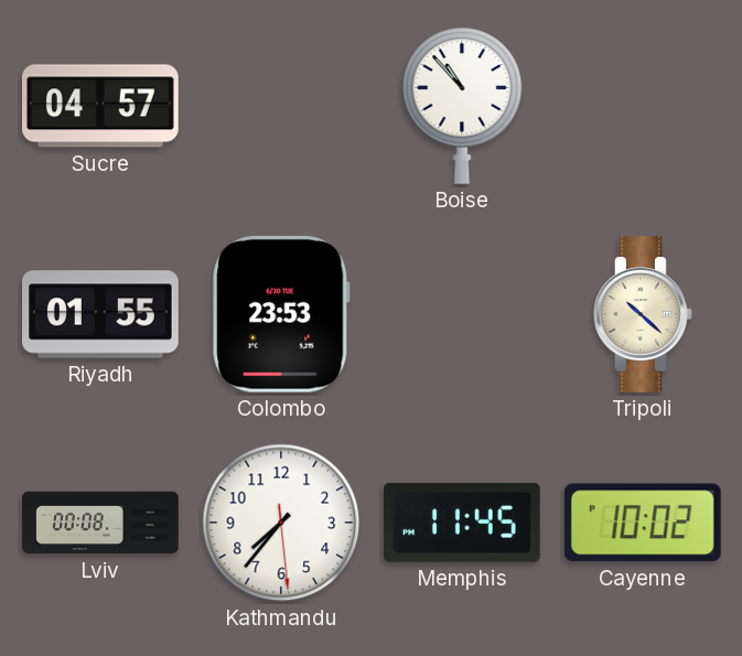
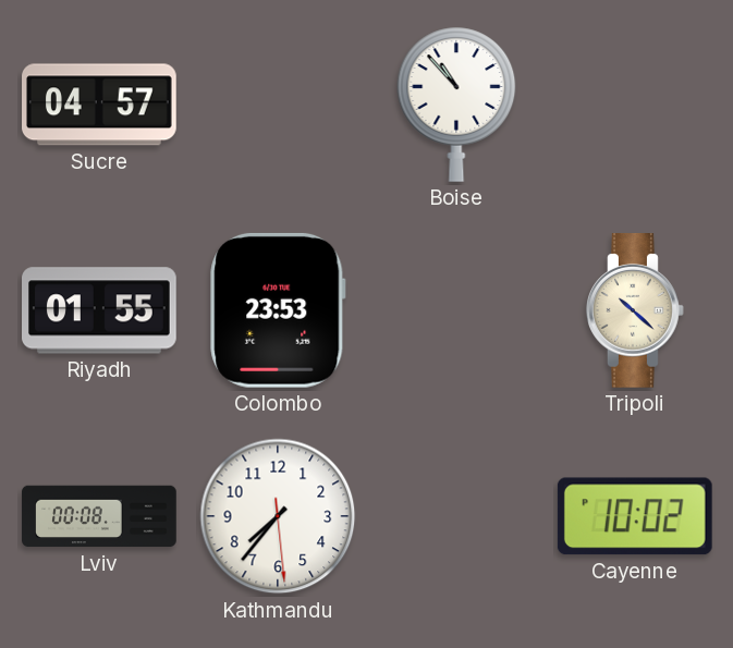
Memphis: 11:45 -> none
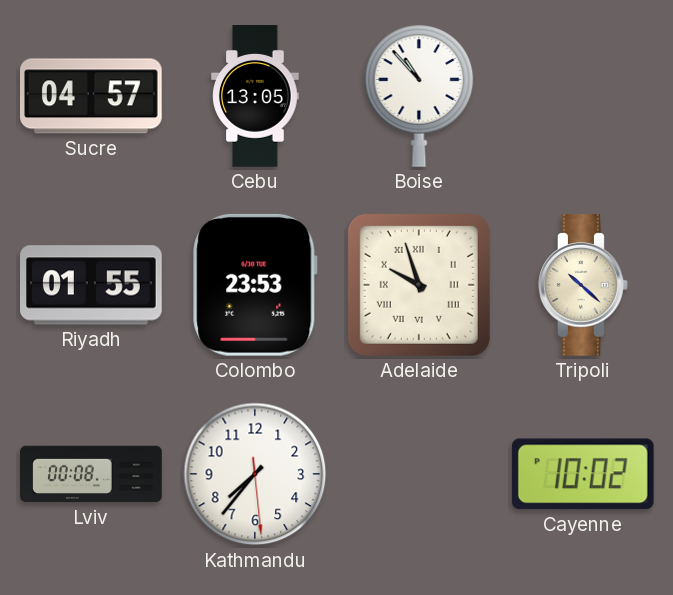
Cebu: none -> 13:05
Adelaide: none -> 9:57
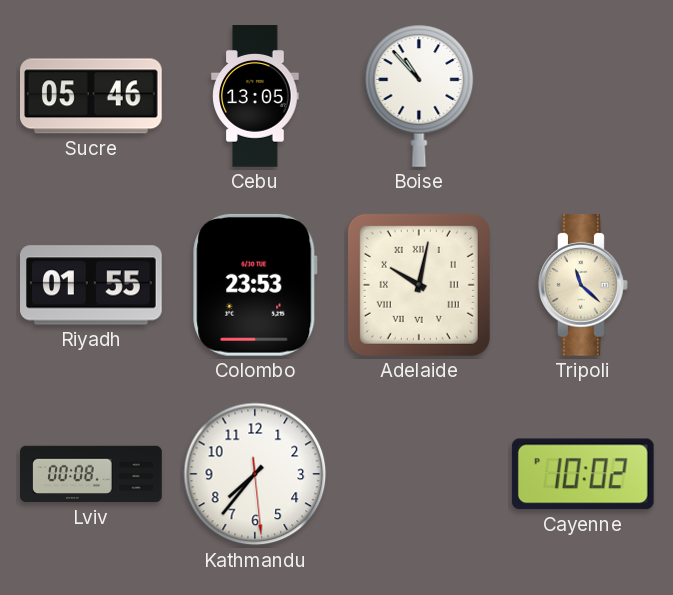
Sucre: 04:57 -> 05:46
Adelaide: 9:57 -> 10:02
Tripoli: 10:22 -> 11:22
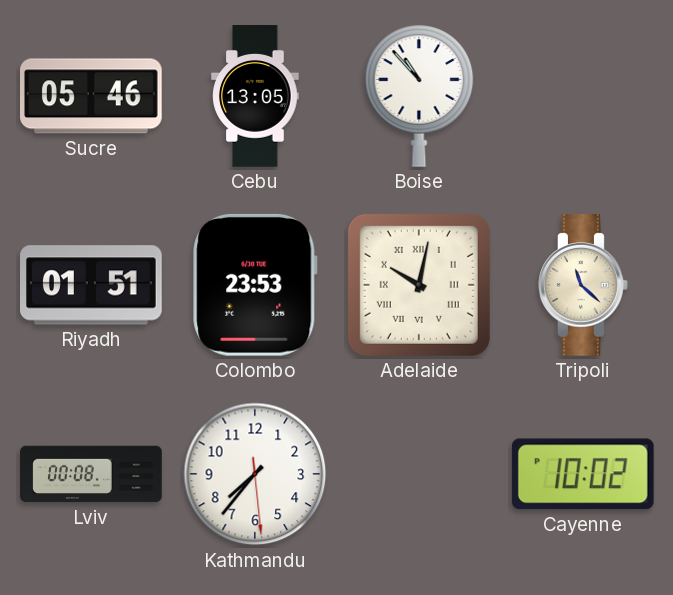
Riyadh: 01:55 -> 01:51
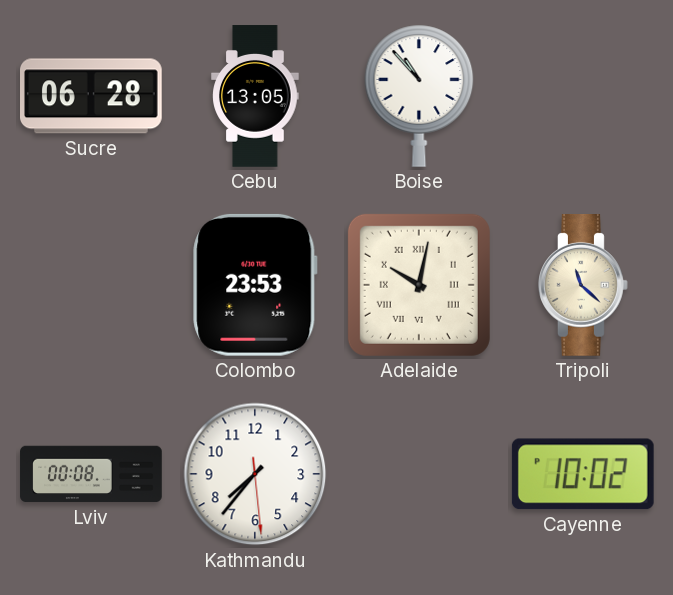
Sucre: 05:46 -> 06:28
Riyadh: 01:51 -> none
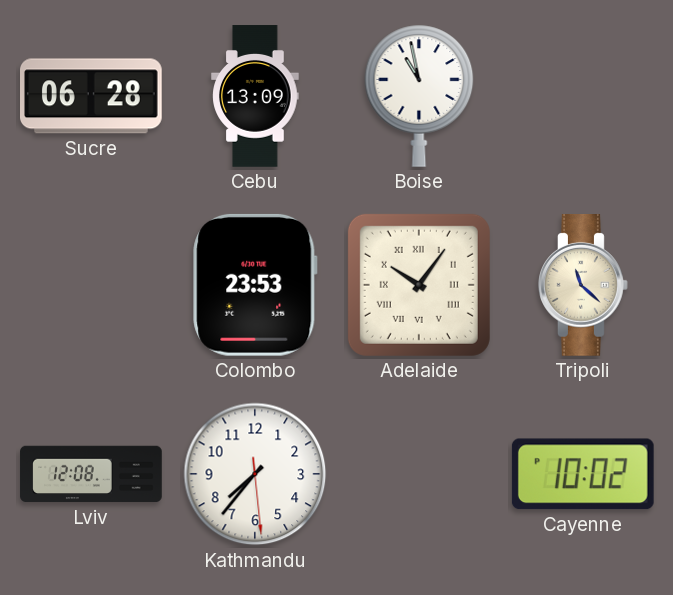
Cebu: 13:05 -> 13:09
Boise: 10:53 -> 10:58
Adelaide: 10:02 -> 10:06
Lviv: 00:08 -> 12:08
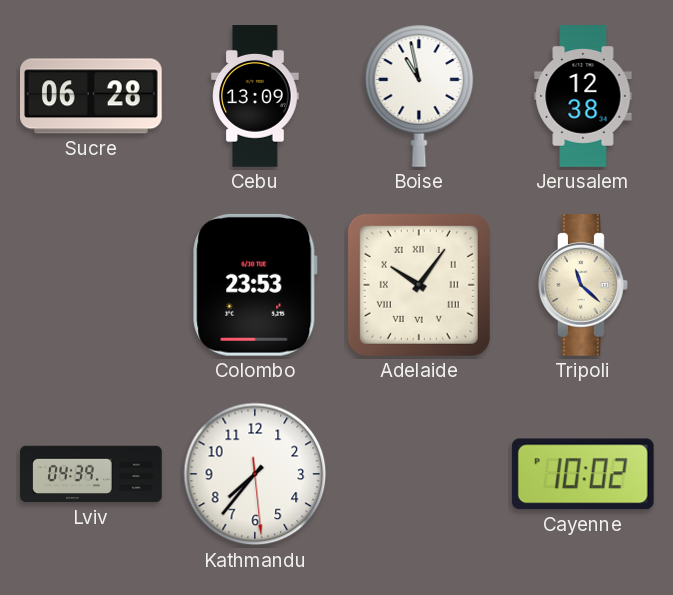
Jerusalem: none -> 12:38
Lviv: 12:08 -> 04:39
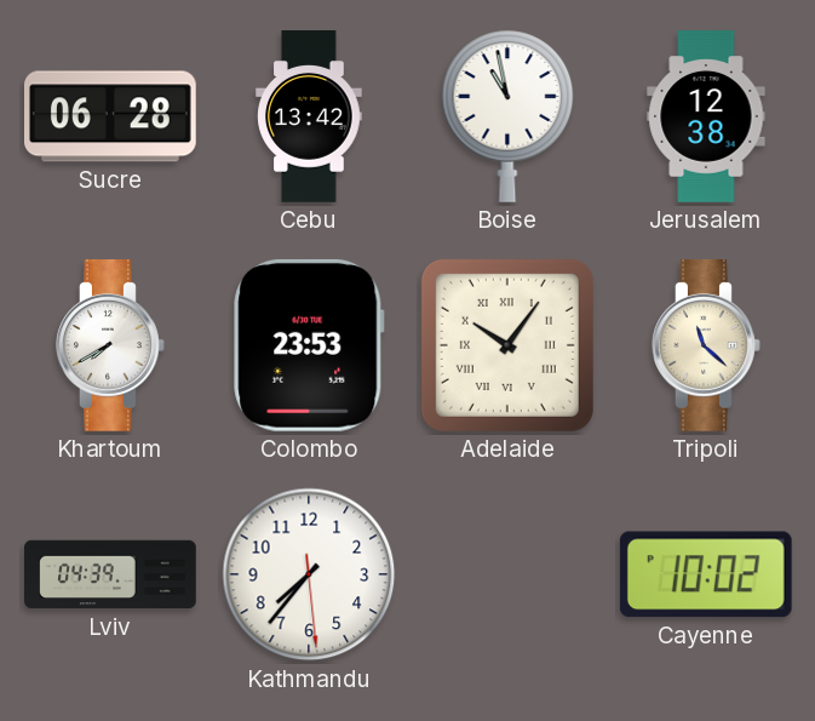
Cebu: 13:09 -> 13:42
Khartoum: none -> 7:40
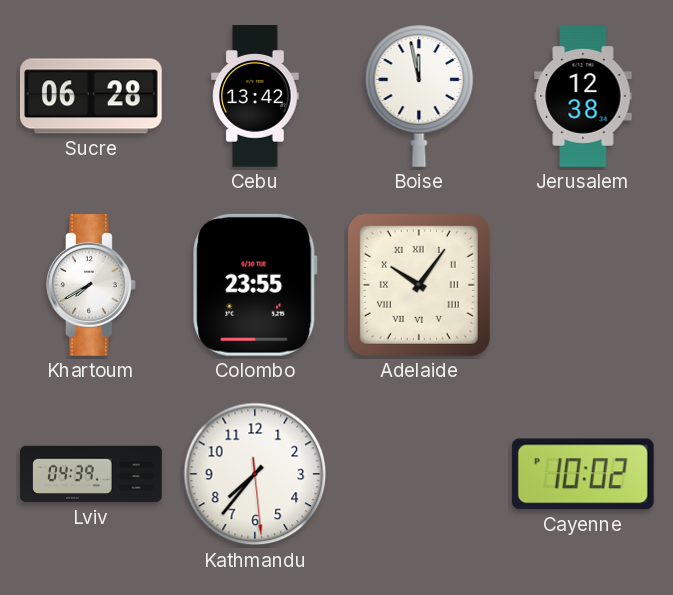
Boise: 10:58 -> 11:58
Colombo: 23:53 -> 23:55
Tripoli: 11:22 -> none
